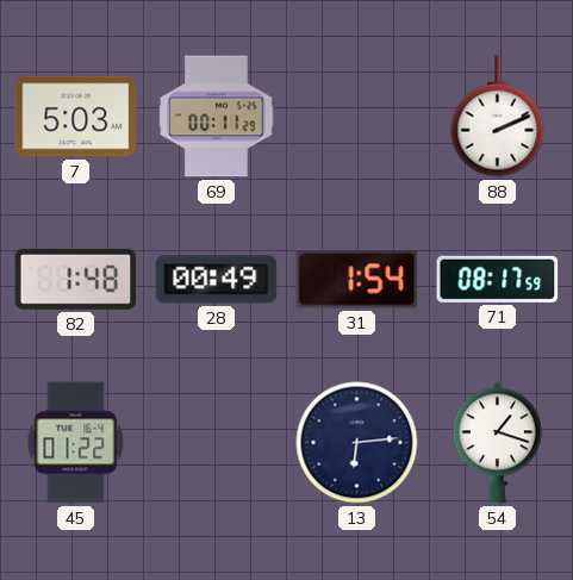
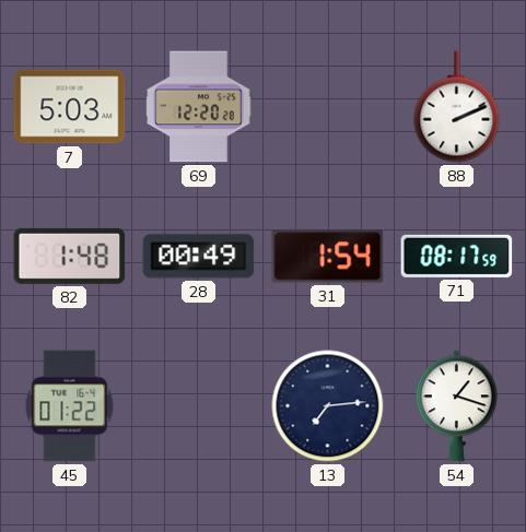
69: 00:11 -> 12:20
13: 6:14 -> 7:14
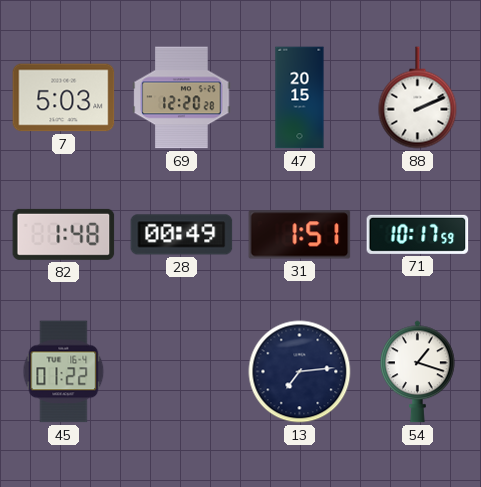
47: none -> 20:15
31: 1:54 -> 1:51
71: 08:17 -> 10:17
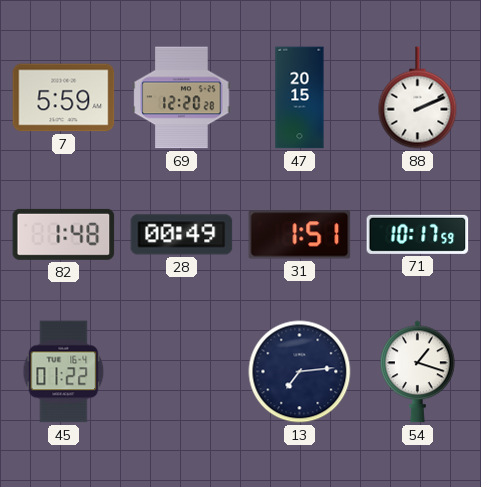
7: 5:03 -> 5:59
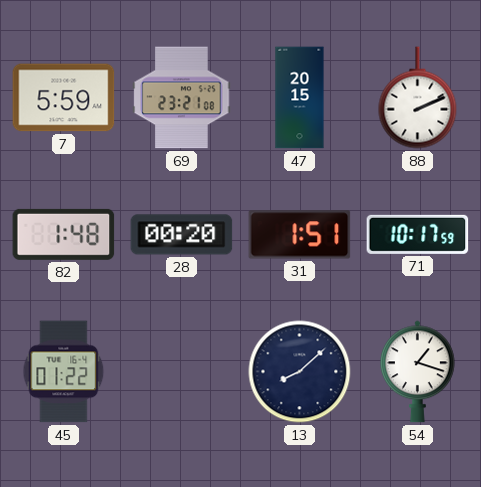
69: 12:20 -> 23:21
28: 00:49 -> 00:20
13: 7:14 -> 8:08
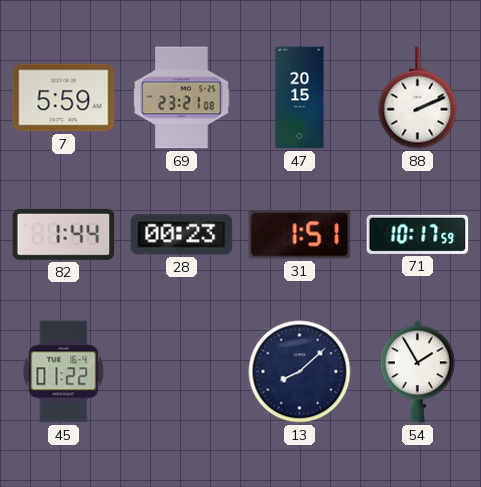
82: 1:48 -> 1:44
28: 00:20 -> 00:23
54: 1:18 -> 1:55
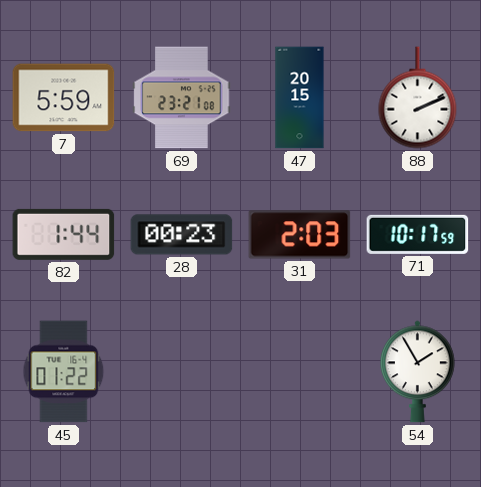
31: 1:51 -> 2:03
13: 8:08 -> none
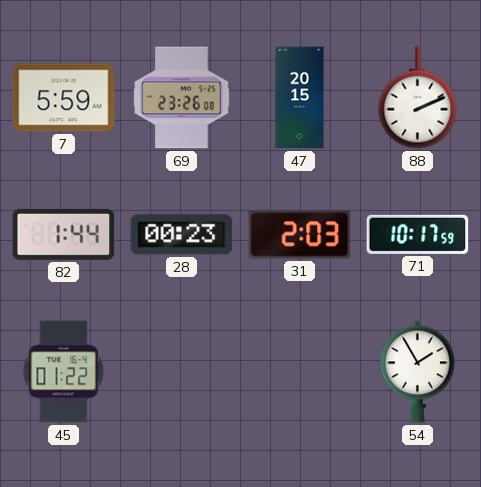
69: 23:21 -> 23:26
